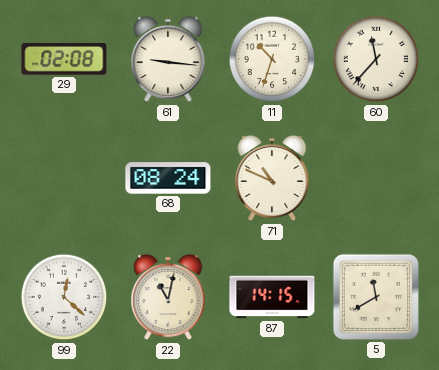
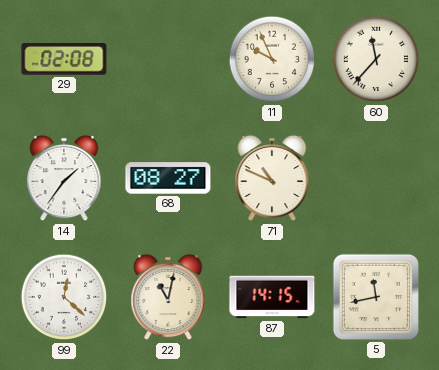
61: 9:16 -> none
11: 10:33 -> 9:56
14: none -> 1:36
68: 08:24 -> 08:27
5: 11:40 -> 11:43
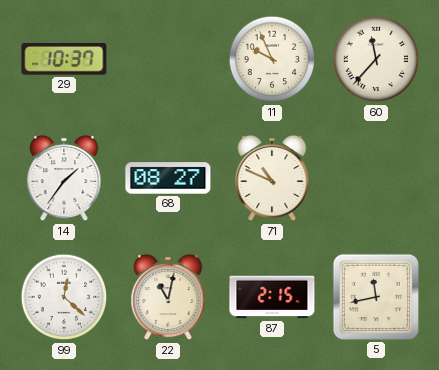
29: 02:08 -> 10:37
87: 14:15 -> 2:15
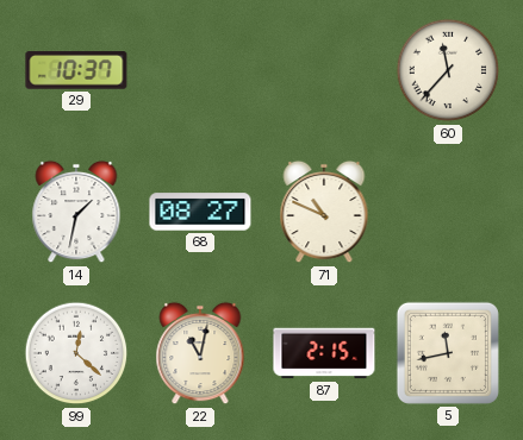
11: 9:56 -> none
14: 1:36 -> 1:32
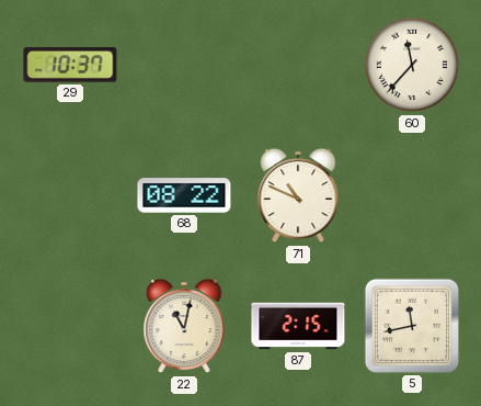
14: 1:32 -> none
68: 08:27 -> 08:22
99: 12:22 -> none
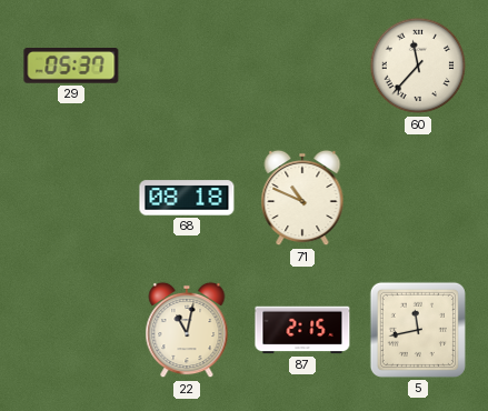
29: 10:37 -> 05:37
68: 08:22 -> 08:18
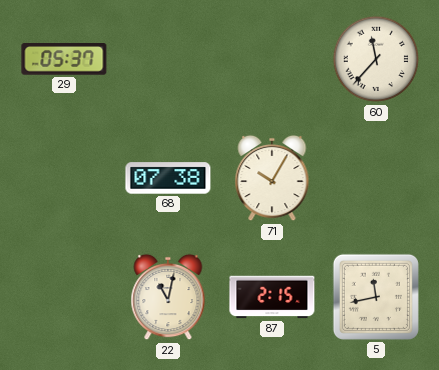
68: 08:18 -> 07:38
71: 10:49 -> 10:05
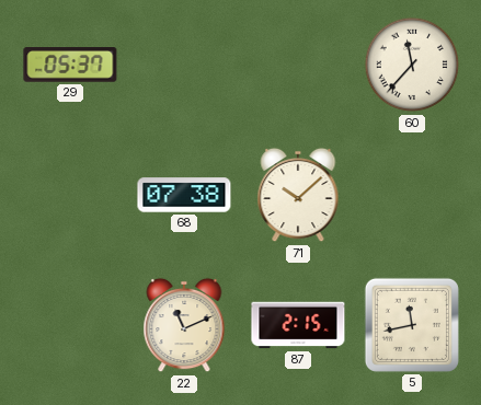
71: 10:05 -> 10:08
22: 11:02 -> 11:11
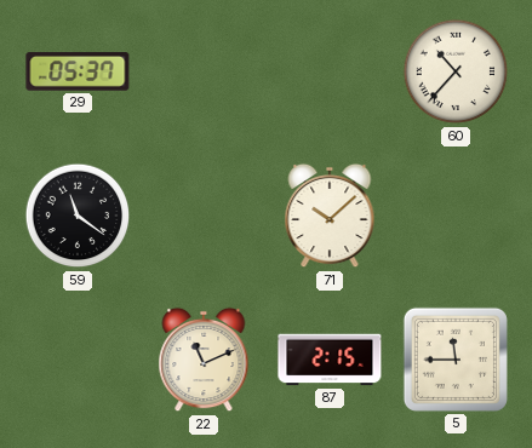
60: 11:37 -> 10:37
59: none -> 11:21
68: 07:38 -> none
5: 11:43 -> 11:45
